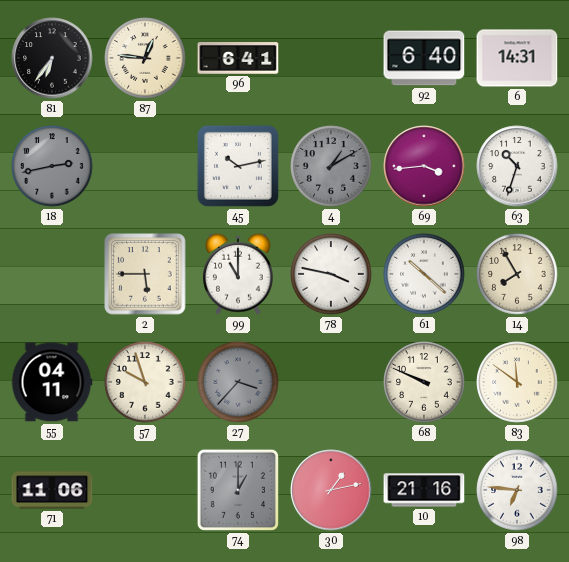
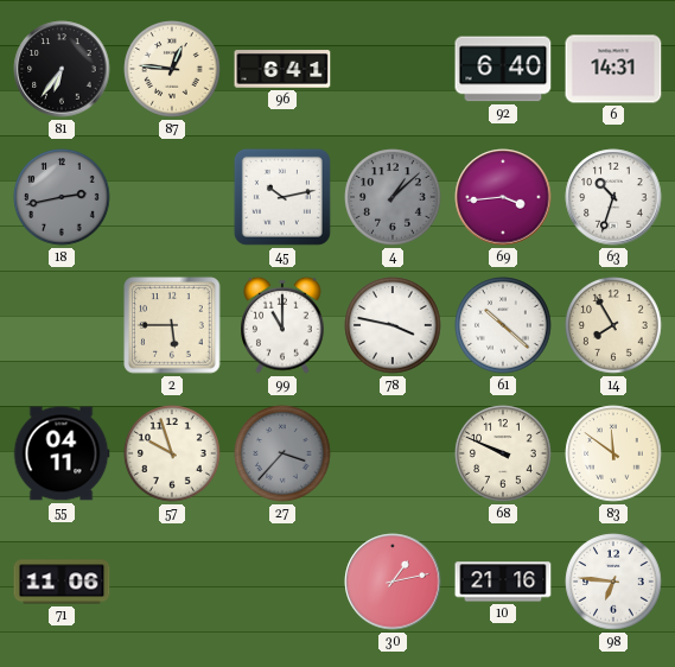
4: 1:10 -> 1:08
74: 1:00 -> none
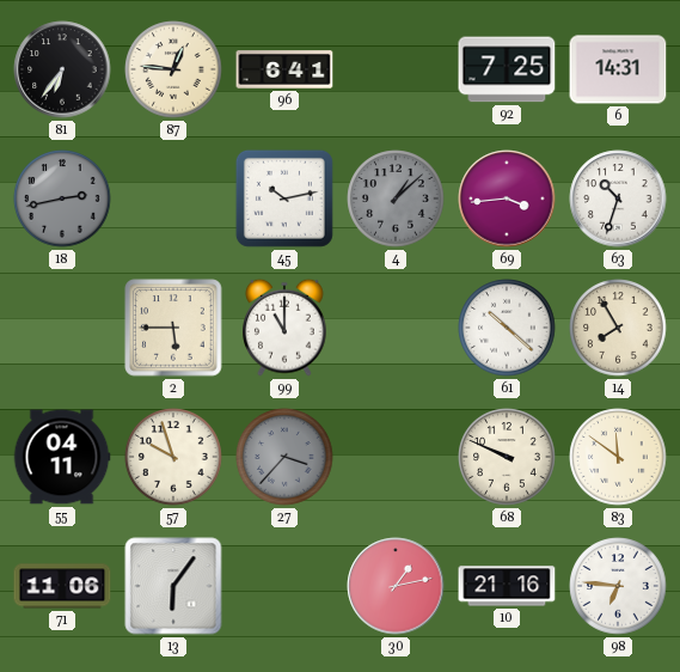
92: 6:40 -> 7:25
78: 3:47 -> none
13: none -> 6:06
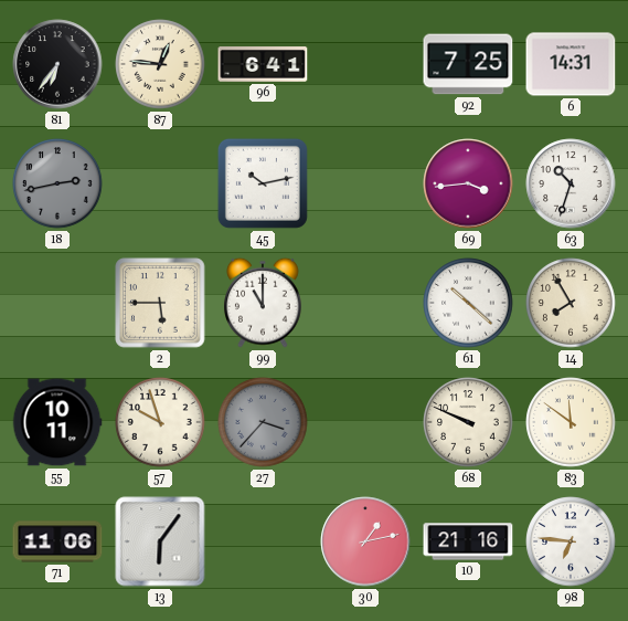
4: 1:08 -> none
55: 04:11 -> 10:11
